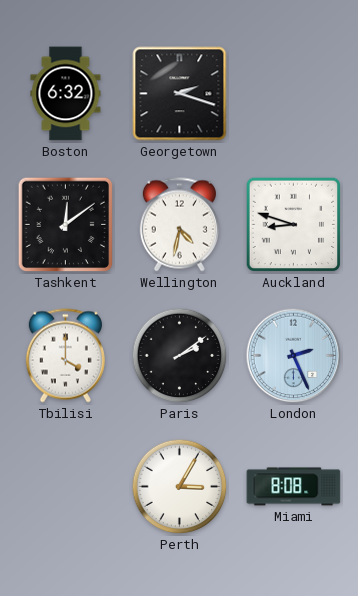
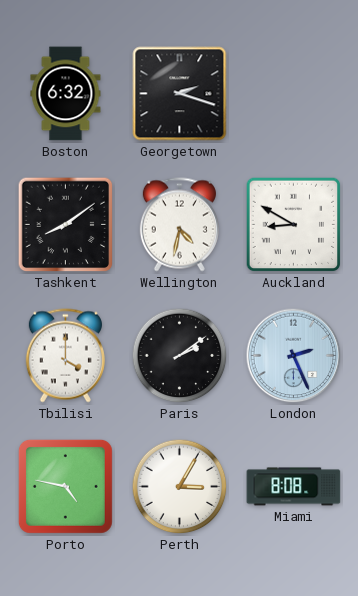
Tashkent: 12:09 -> 8:09
Auckland: 8:48 -> 8:50
Porto: none -> 4:47
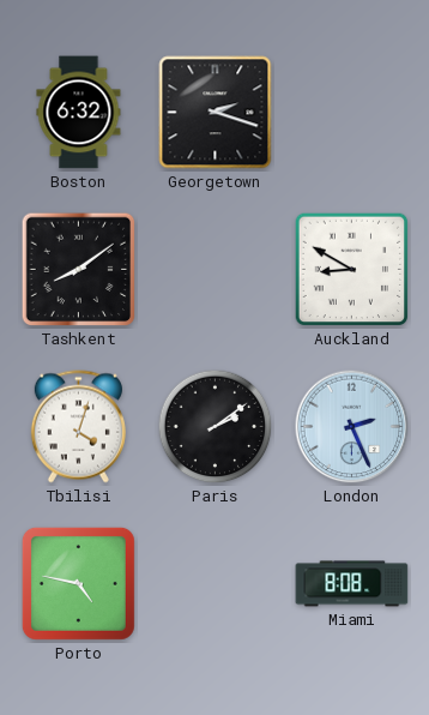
Wellington: 4:32 -> none
Tbilisi: 4:00 -> 4:03
Perth: 3:05 -> none
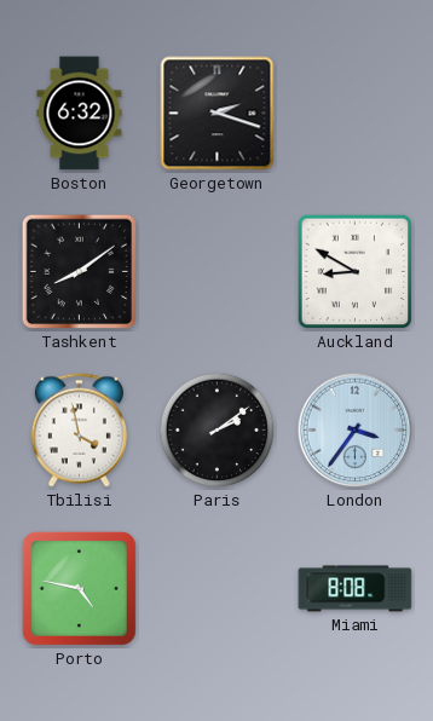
Tbilisi: 4:03 -> 3:58
London: 2:26 -> 3:36
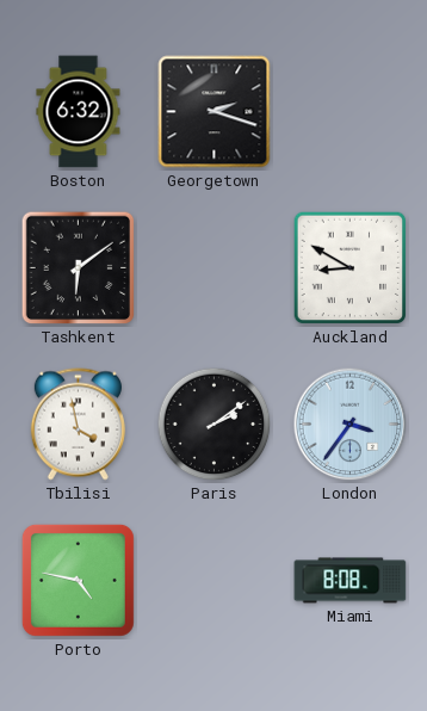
Tashkent: 8:09 -> 6:09
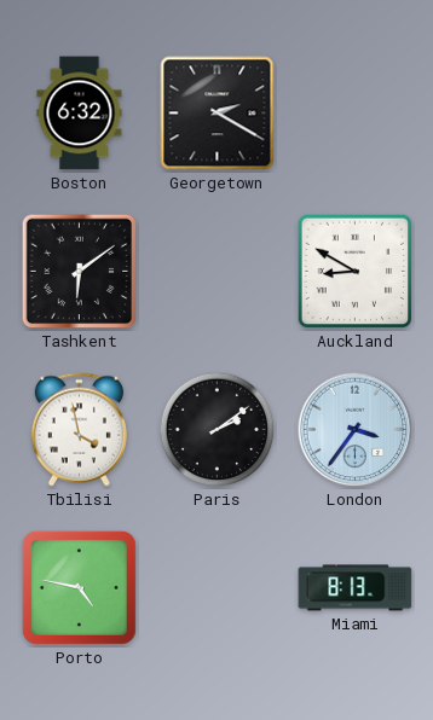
Georgetown: 2:18 -> 2:20
Miami: 8:08 -> 8:13
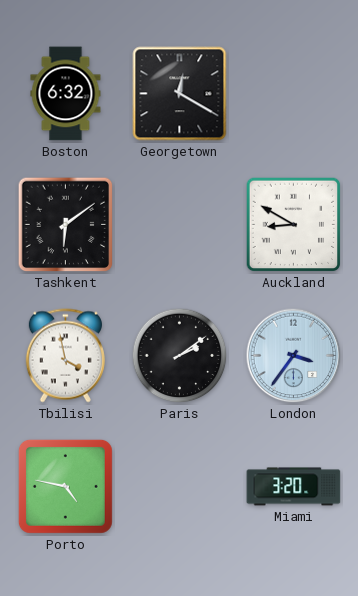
Georgetown: 2:20 -> 12:20
Miami: 8:13 -> 3:20
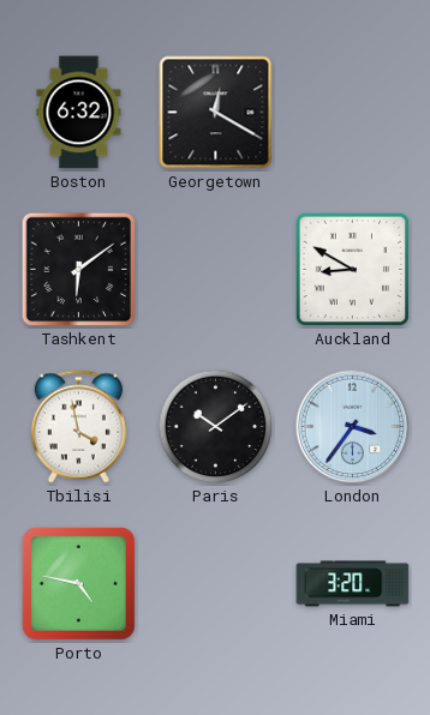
Paris: 2:09 -> 10:09
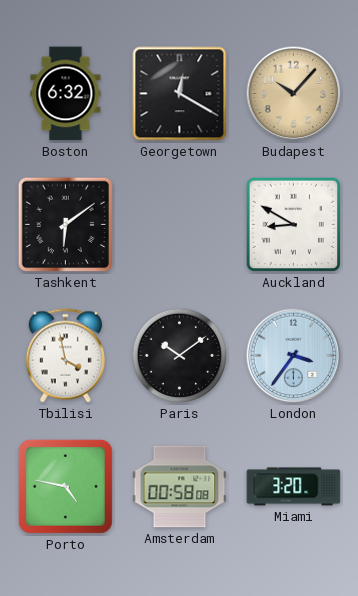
Budapest: none -> 10:07
Amsterdam: none -> 00:58
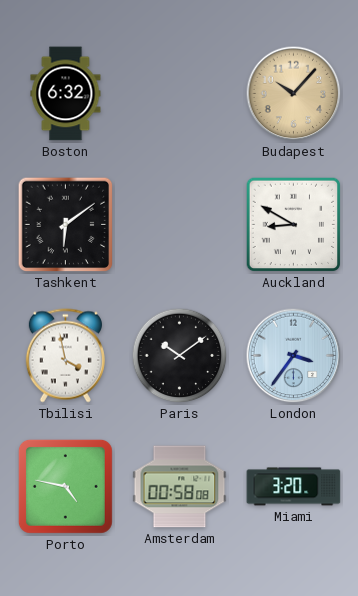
Georgetown: 12:20 -> none
